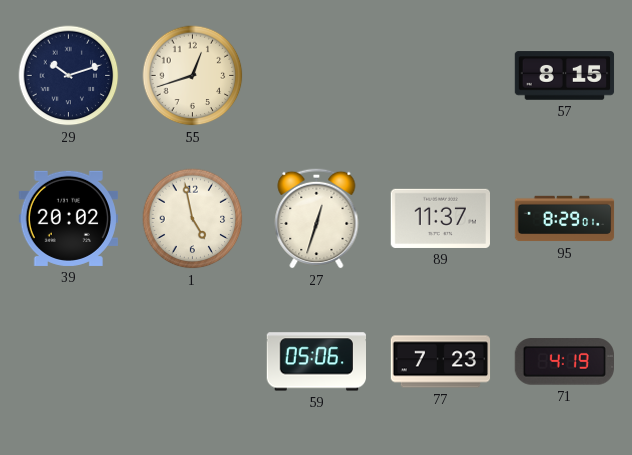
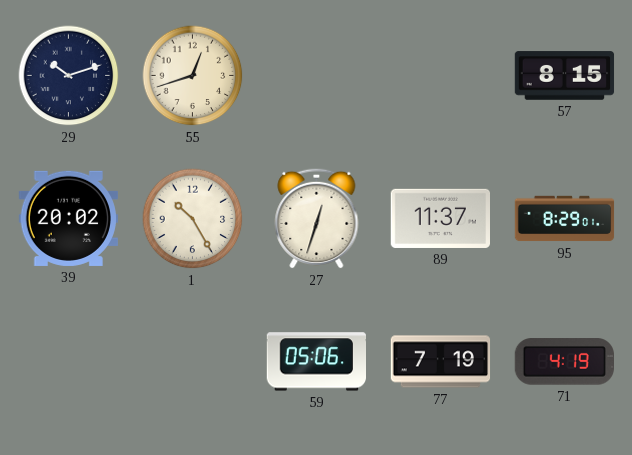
1: 4:58 -> 10:25
77: 7:23 -> 7:19
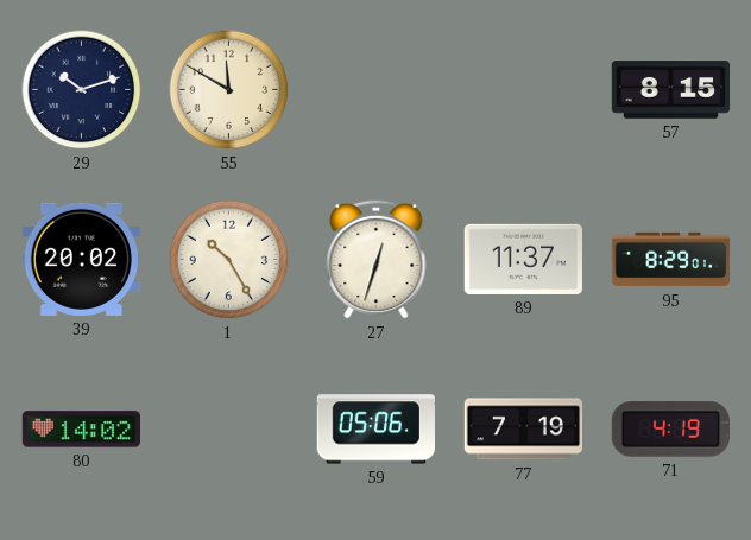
55: 12:42 -> 11:50
80: none -> 14:02
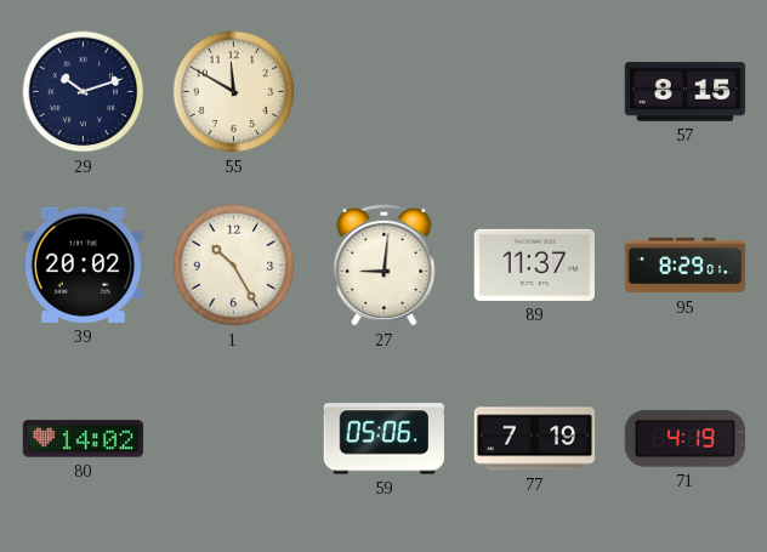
27: 12:33 -> 9:01
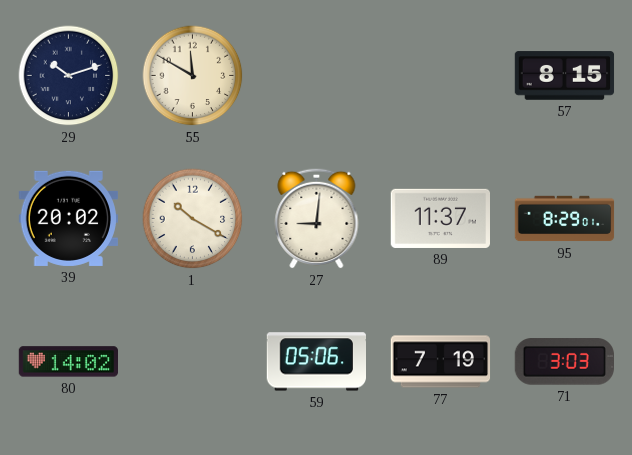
1: 10:25 -> 10:20
71: 4:19 -> 3:03
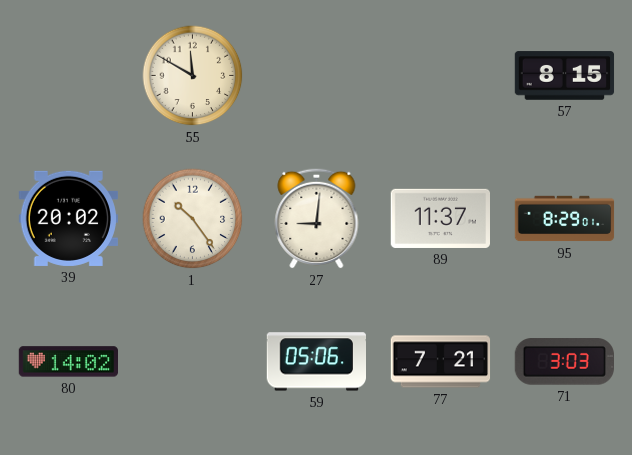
29: 10:12 -> none
1: 10:20 -> 10:24
77: 7:19 -> 7:21
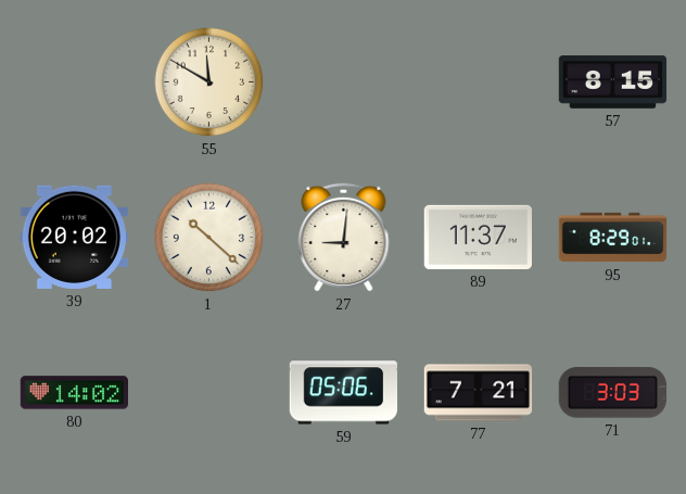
1: 10:24 -> 10:22
